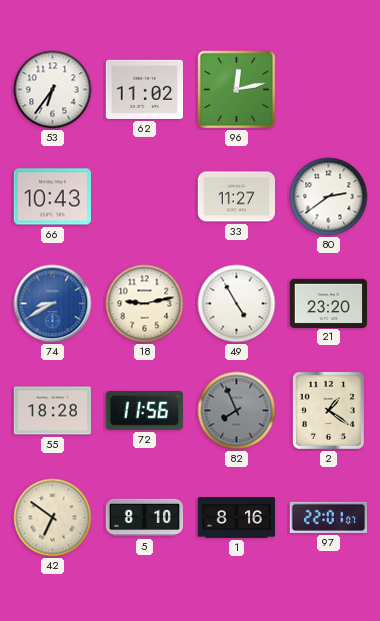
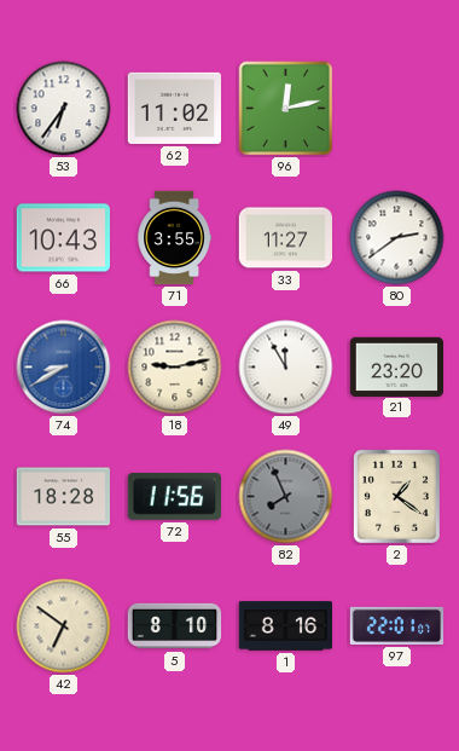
71: none -> 3:55
49: 4:55 -> 11:55
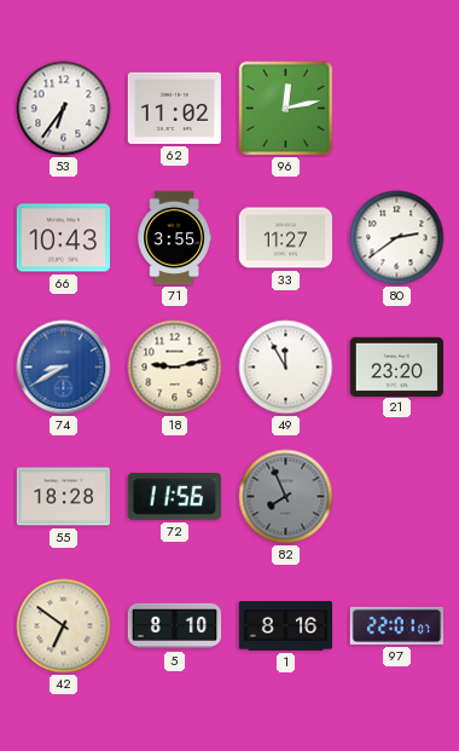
2: 1:21 -> none
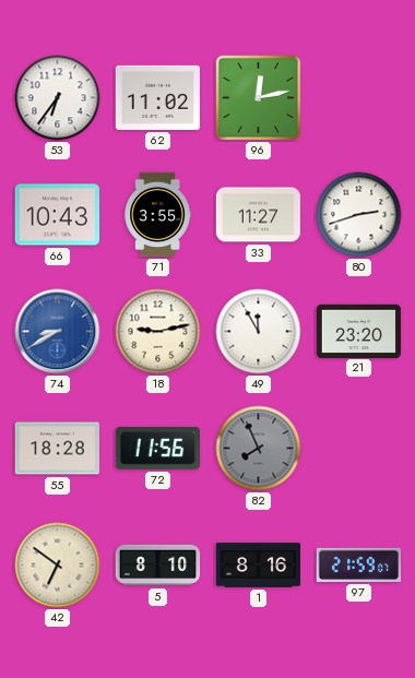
80: 2:39 -> 2:42
97: 22:01 -> 21:59
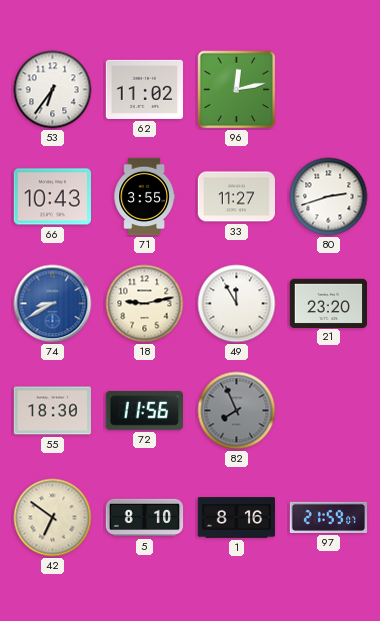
55: 18:28 -> 18:30
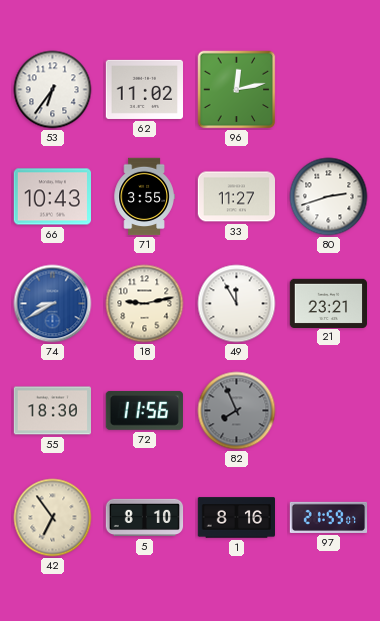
21: 23:20 -> 23:21
42: 6:51 -> 6:54
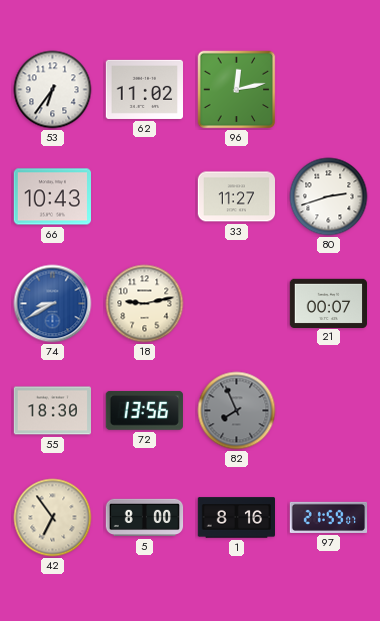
71: 3:55 -> none
49: 11:55 -> none
21: 23:21 -> 00:07
72: 11:56 -> 13:56
5: 8:10 -> 8:00
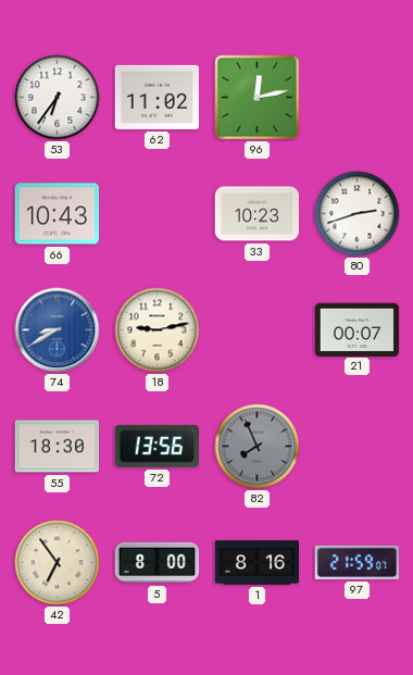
33: 11:27 -> 10:23
